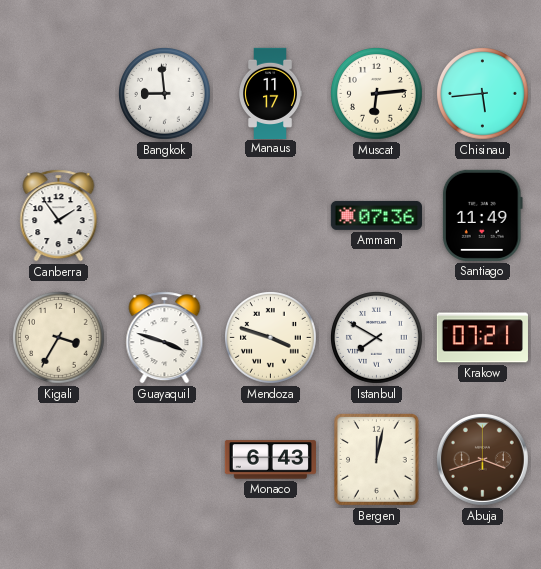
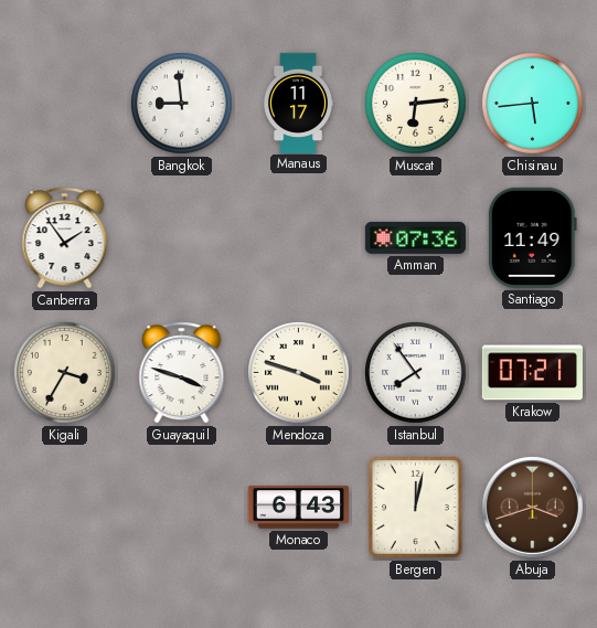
Istanbul: 7:50 -> 7:54
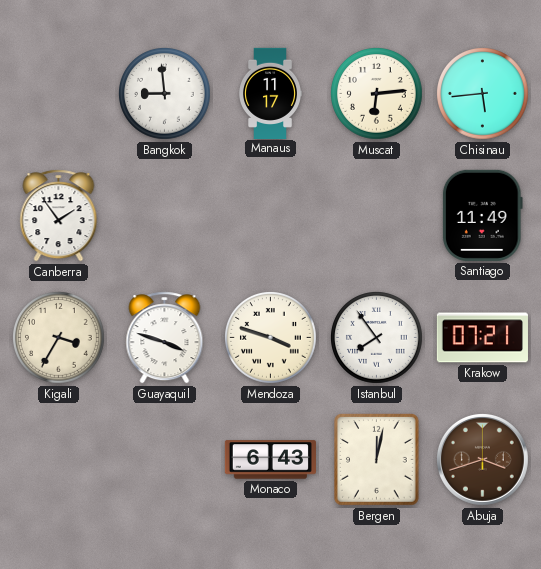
Amman: 07:36 -> none
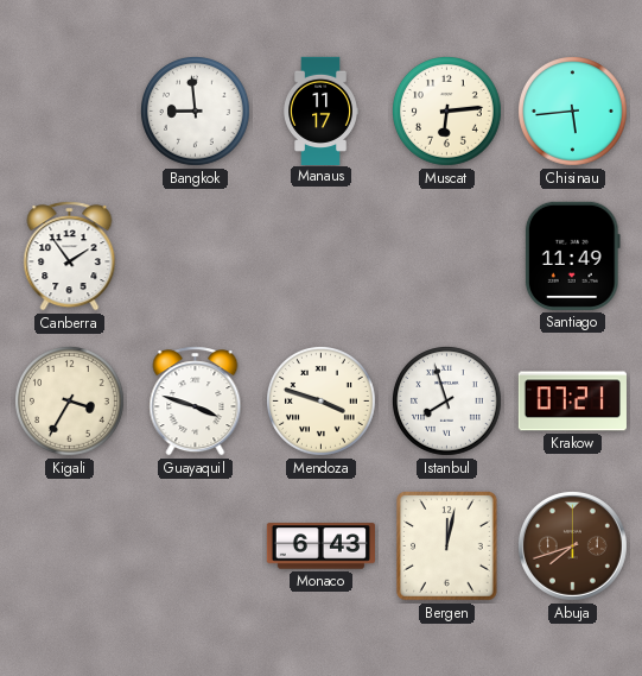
Istanbul: 7:54 -> 7:57
Abuja: 3:42 -> 7:42
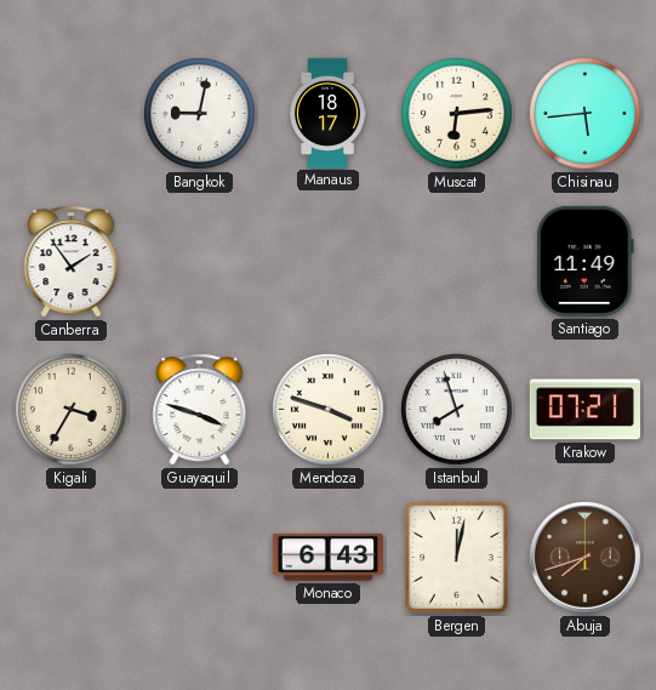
Bangkok: 8:59 -> 9:02
Manaus: 11:17 -> 18:17
